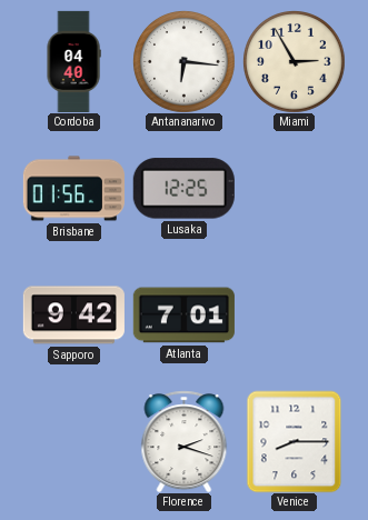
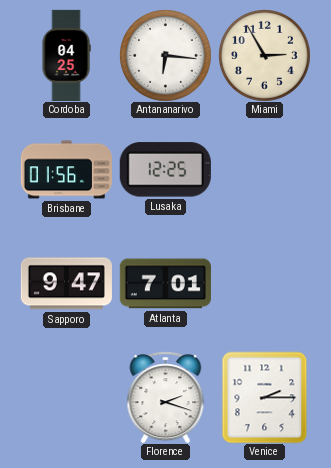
Cordoba: 04:40 -> 04:25
Sapporo: 9:42 -> 9:47
Venice: 8:15 -> 2:15
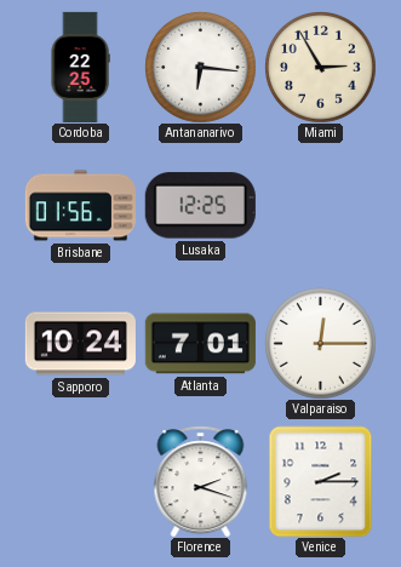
Cordoba: 04:25 -> 22:25
Sapporo: 9:47 -> 10:24
Valparaiso: none -> 12:15
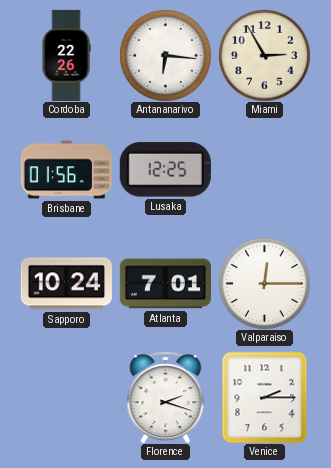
Cordoba: 22:25 -> 22:26
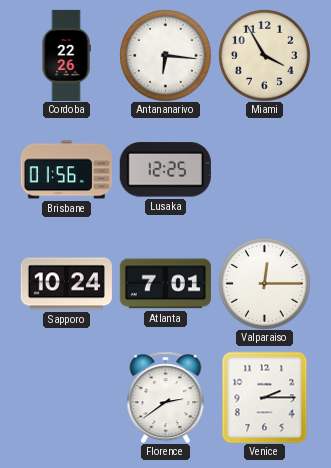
Miami: 2:55 -> 3:55
Florence: 2:18 -> 2:39
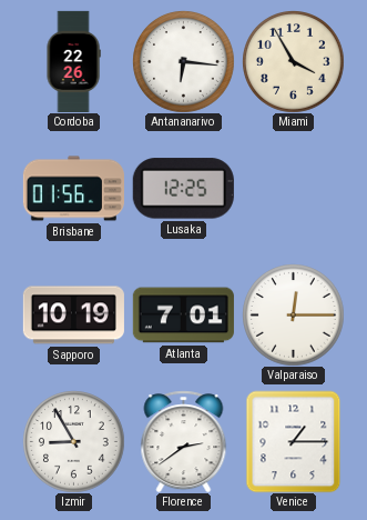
Sapporo: 10:24 -> 10:19
Izmir: none -> 8:55
Venice: 2:15 -> 1:15
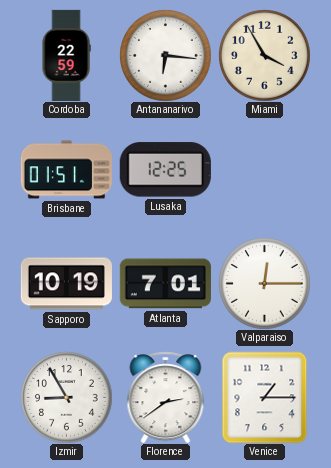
Cordoba: 22:26 -> 22:59
Brisbane: 01:56 -> 01:51
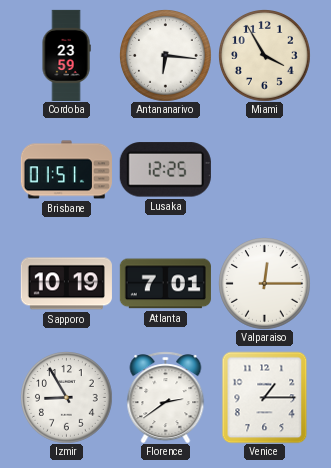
Cordoba: 22:59 -> 23:59
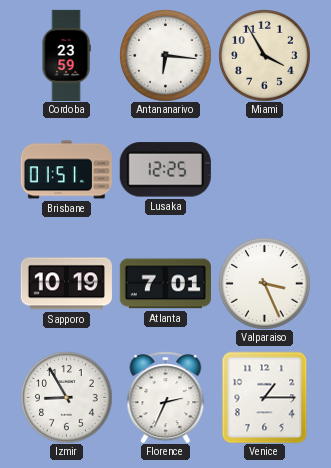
Valparaiso: 12:15 -> 3:26
Florence: 2:39 -> 2:34
